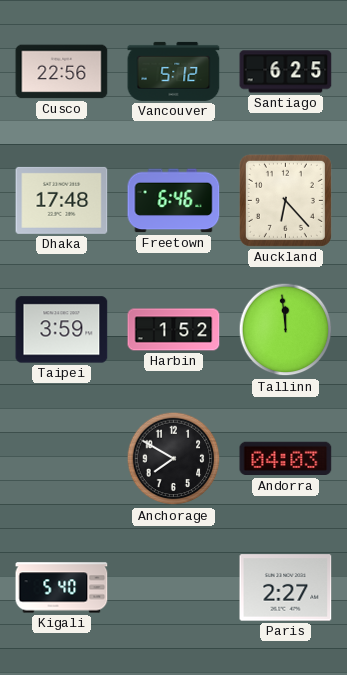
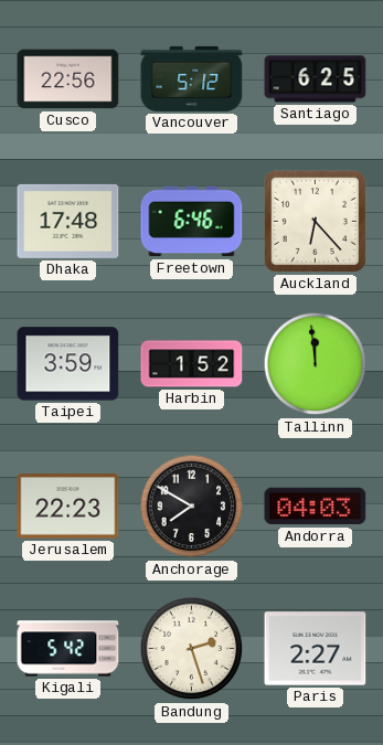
Jerusalem: none -> 22:23
Kigali: 5:40 -> 5:42
Bandung: none -> 2:27
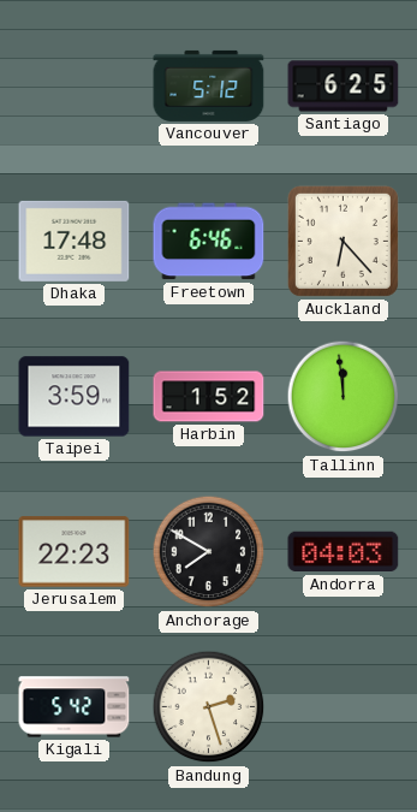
Cusco: 22:56 -> none
Paris: 2:27 -> none
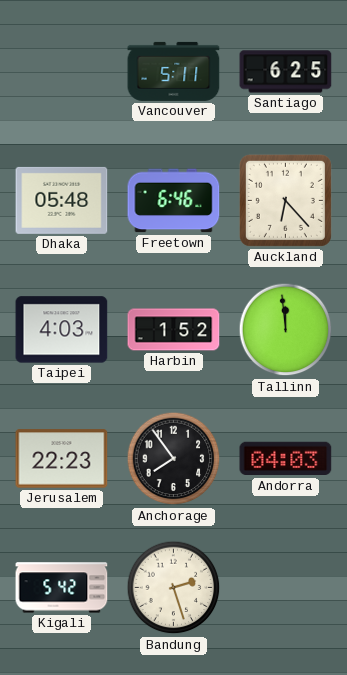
Vancouver: 5:12 -> 5:11
Dhaka: 17:48 -> 05:48
Taipei: 3:59 -> 4:03
Anchorage: 7:50 -> 7:54
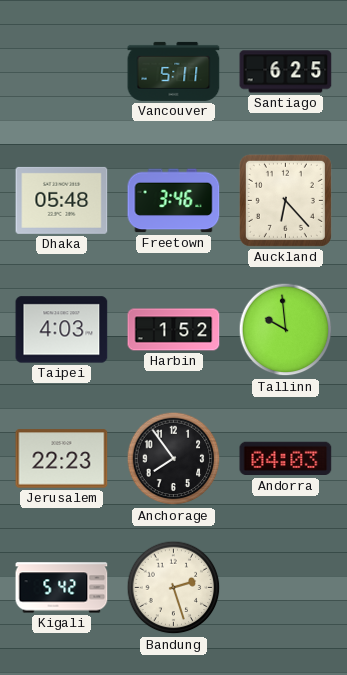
Freetown: 6:46 -> 3:46
Tallinn: 11:59 -> 9:59
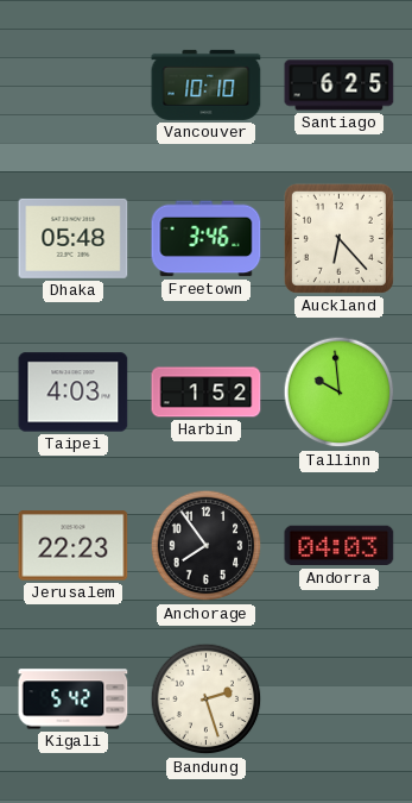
Vancouver: 5:11 -> 10:10
